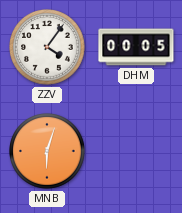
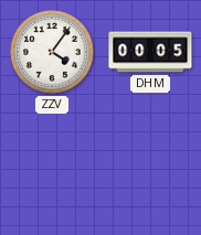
MNB: 6:03 -> none
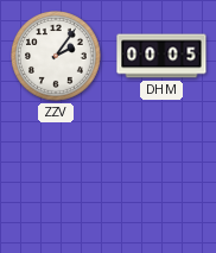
ZZV: 4:06 -> 2:06
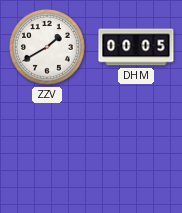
ZZV: 2:06 -> 1:40
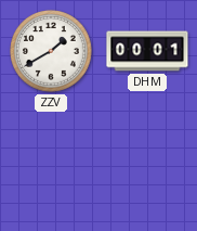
DHM: 00:05 -> 00:01
